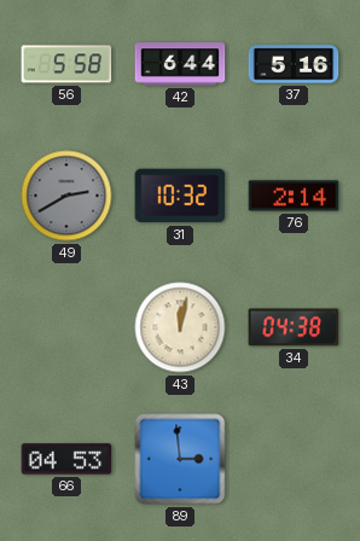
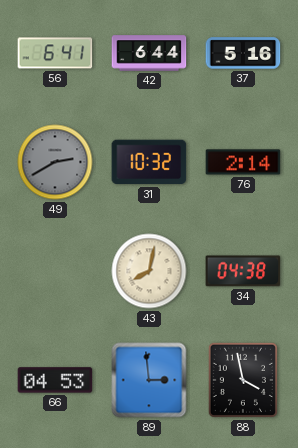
56: 5:58 -> 6:41
43: 12:02 -> 8:02
88: none -> 3:58
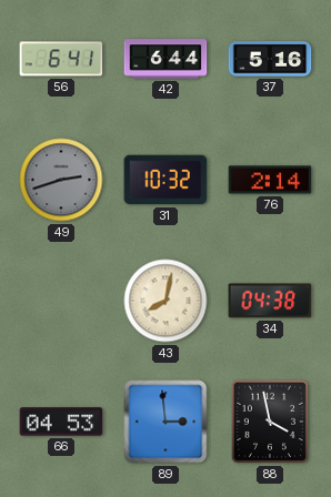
49: 2:40 -> 2:42
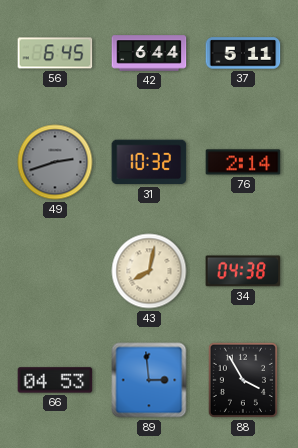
56: 6:41 -> 6:45
37: 5:16 -> 5:11
88: 3:58 -> 3:55
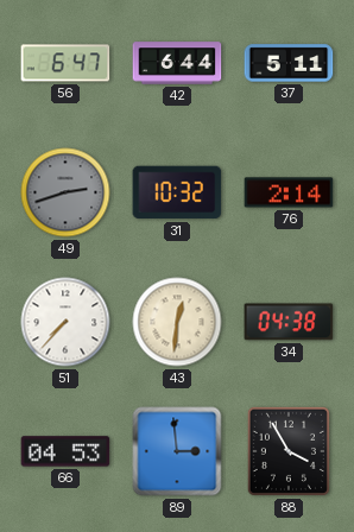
56: 6:45 -> 6:47
51: none -> 7:37
43: 8:02 -> 12:31
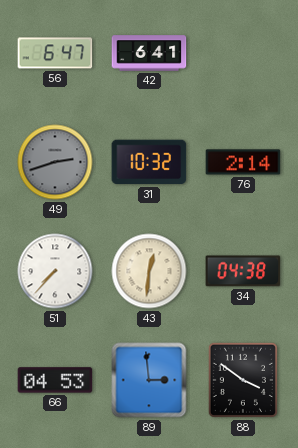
42: 6:44 -> 6:41
37: 5:11 -> none
88: 3:55 -> 3:51
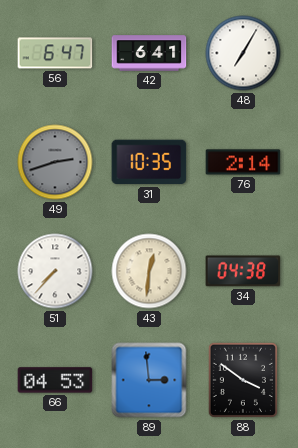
48: none -> 7:05
31: 10:32 -> 10:35
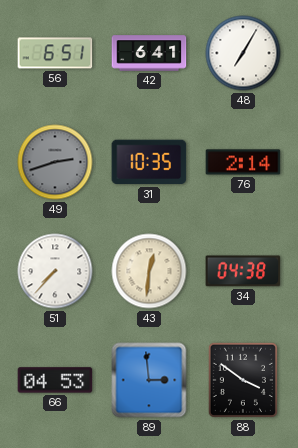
56: 6:47 -> 6:51
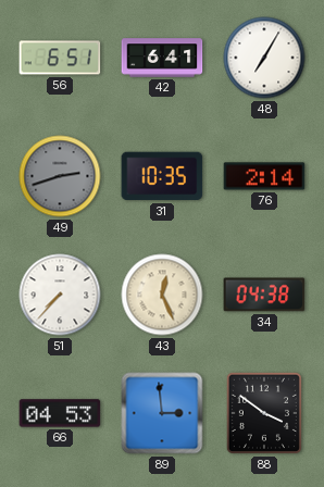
43: 12:31 -> 12:26
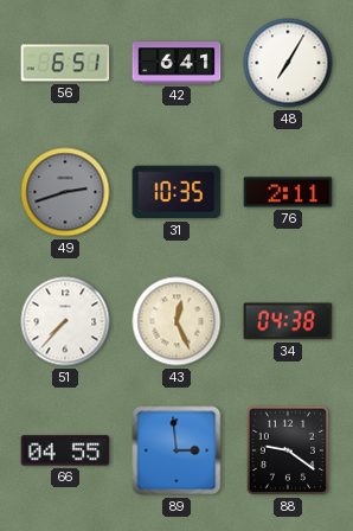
76: 2:14 -> 2:11
66: 04:53 -> 04:55
88: 3:51 -> 9:21
